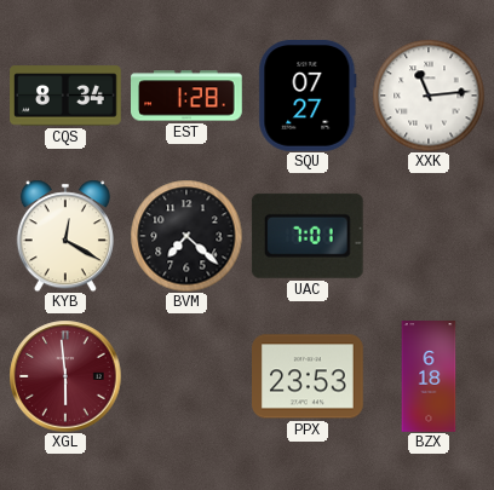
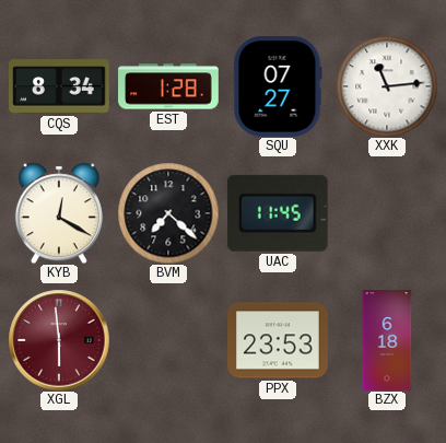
UAC: 7:01 -> 11:45
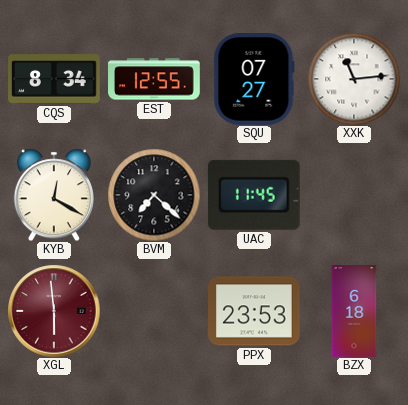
EST: 1:28 -> 12:55
